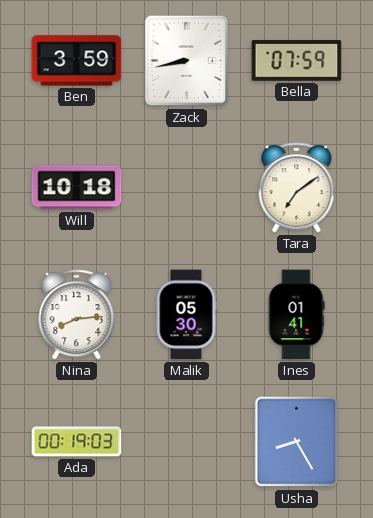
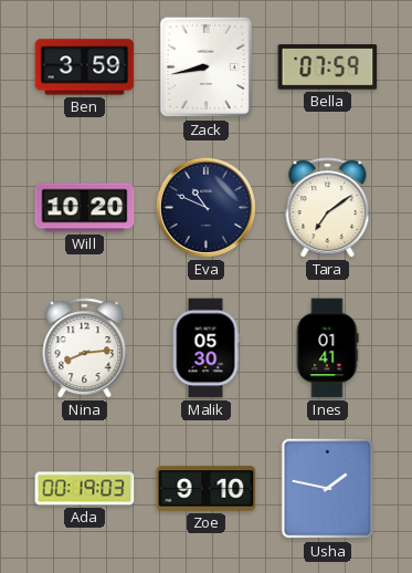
Will: 10:18 -> 10:20
Eva: none -> 10:49
Zoe: none -> 9:10
Usha: 8:25 -> 1:47
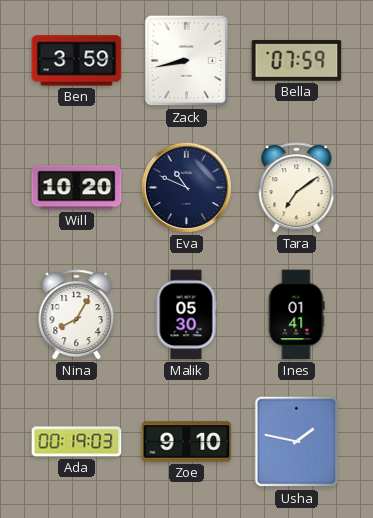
Nina: 8:14 -> 8:05
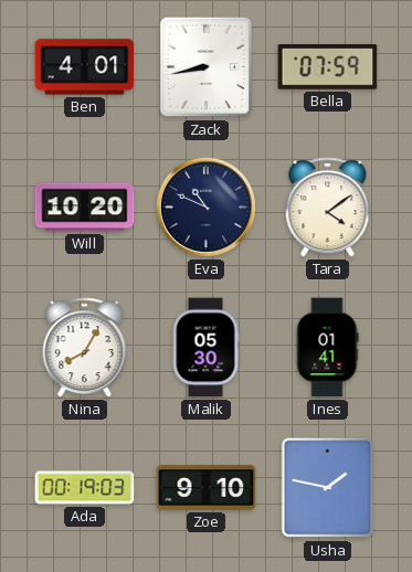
Ben: 3:59 -> 4:01
Tara: 7:09 -> 4:09
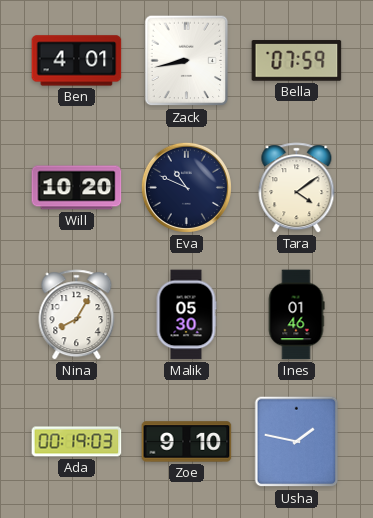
Ines: 01:41 -> 01:46
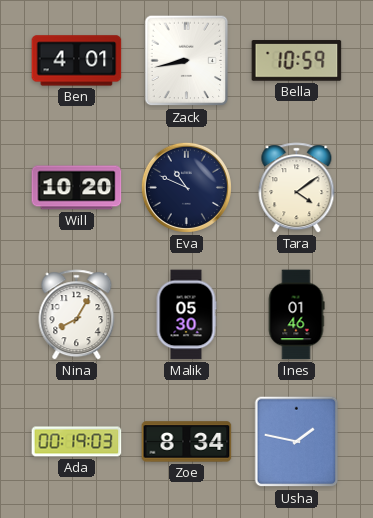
Bella: 07:59 -> 10:59
Zoe: 9:10 -> 8:34
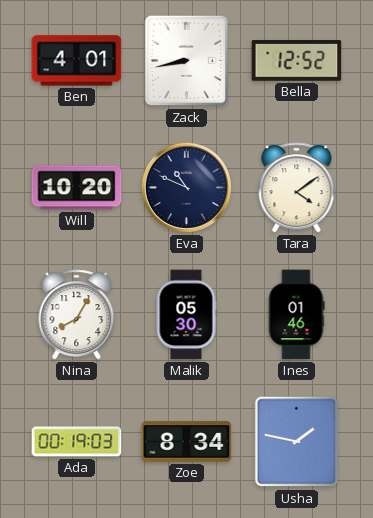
Bella: 10:59 -> 12:52
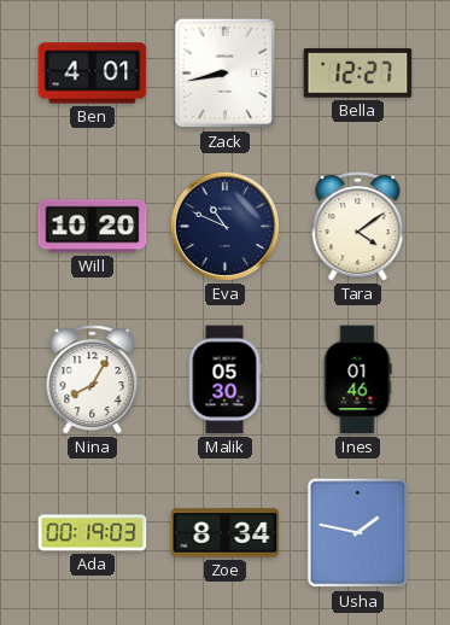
Bella: 12:52 -> 12:27
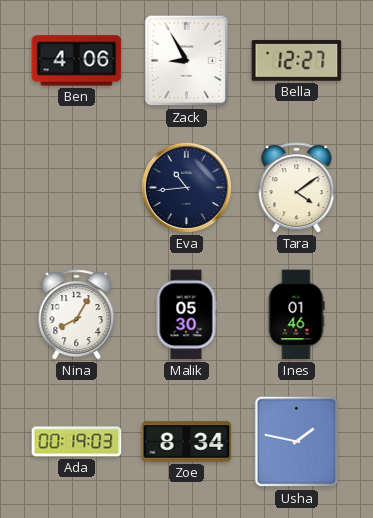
Ben: 4:01 -> 4:06
Zack: 8:43 -> 8:55
Will: 10:20 -> none
Eva: 10:49 -> 10:44
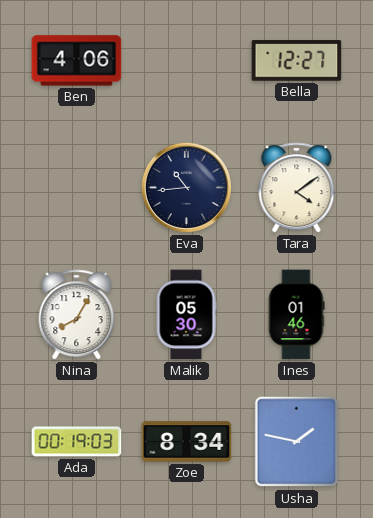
Zack: 8:55 -> none
